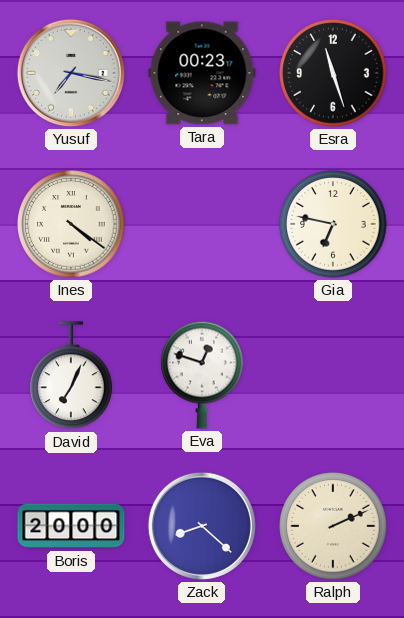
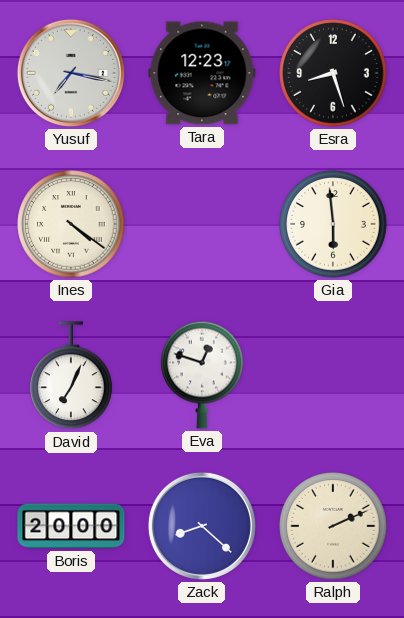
Tara: 00:23 -> 12:23
Esra: 11:27 -> 8:27
Gia: 6:47 -> 5:59
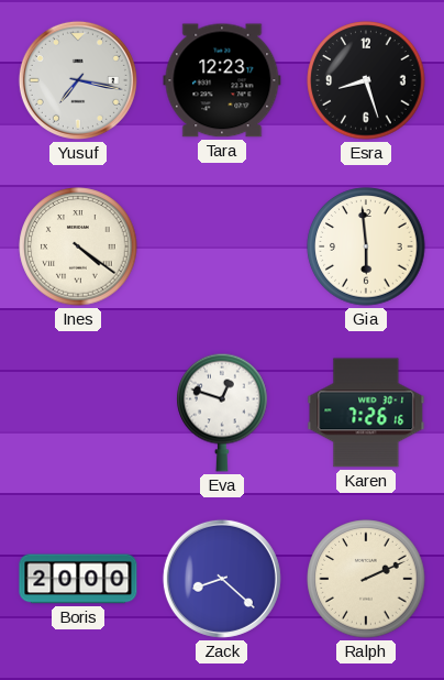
David: 7:04 -> none
Karen: none -> 7:26
